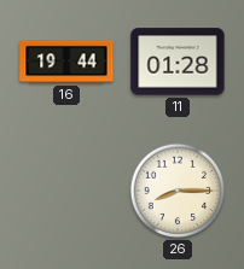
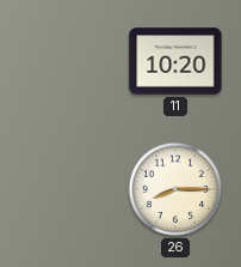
16: 19:44 -> none
11: 01:28 -> 10:20
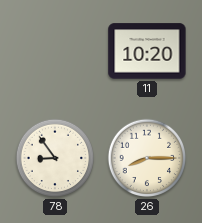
78: none -> 8:54
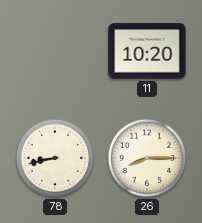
78: 8:54 -> 8:43
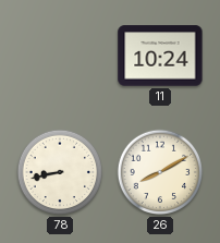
11: 10:20 -> 10:24
26: 8:15 -> 8:10
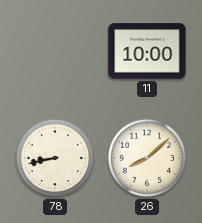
11: 10:24 -> 10:00
26: 8:10 -> 8:08
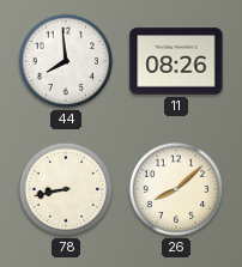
44: none -> 7:59
11: 10:00 -> 08:26
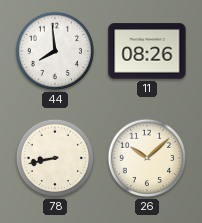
26: 8:08 -> 10:08
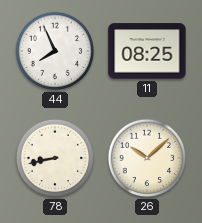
44: 7:59 -> 7:56
11: 08:26 -> 08:25
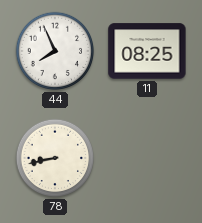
26: 10:08 -> none
